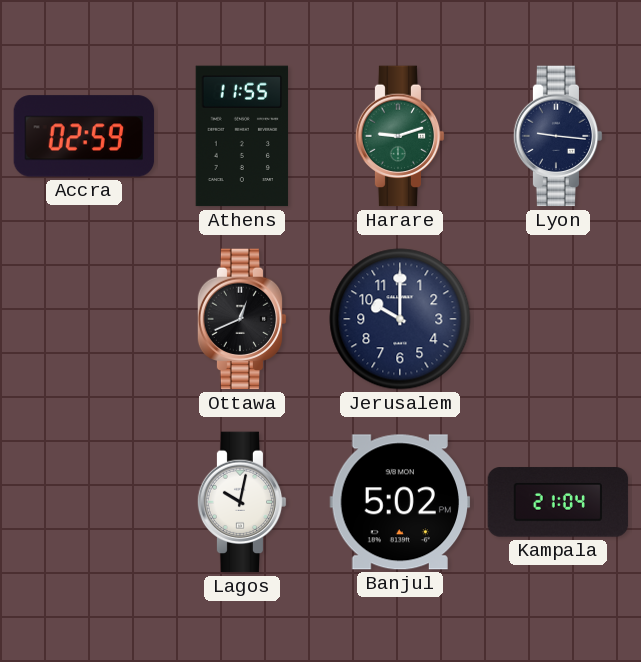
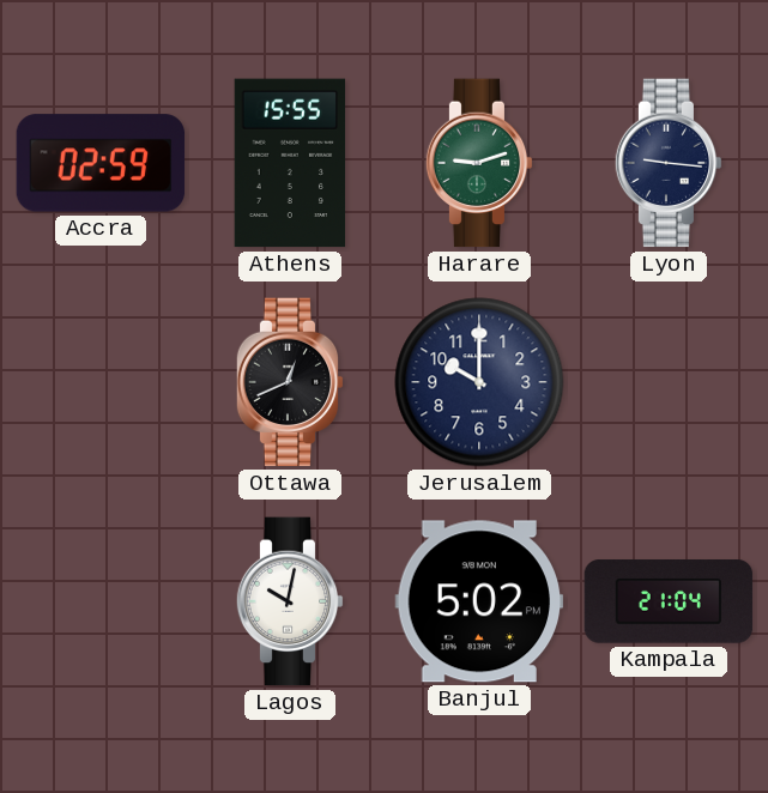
Athens: 11:55 -> 15:55
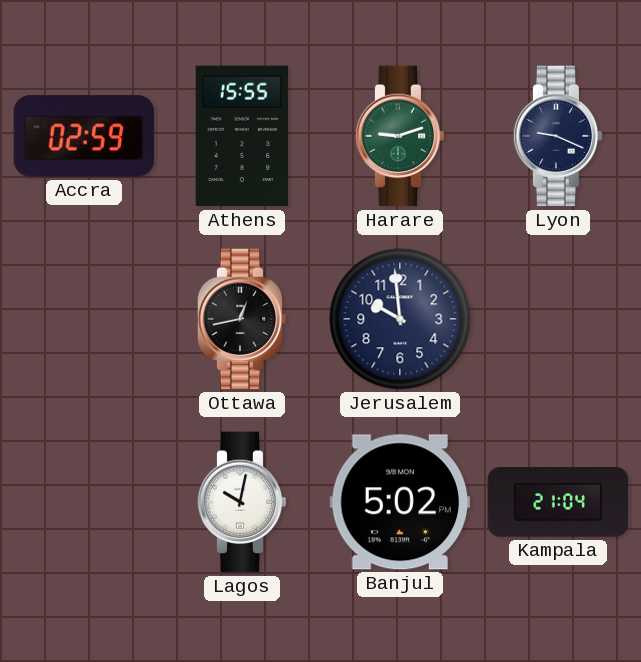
Lyon: 9:16 -> 9:19
Ottawa: 12:41 -> 12:43
Jerusalem: 10:00 -> 9:59
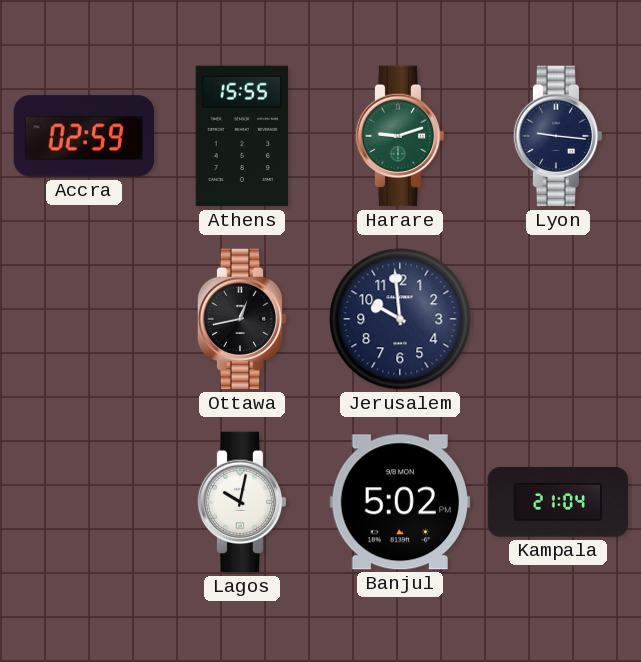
Lyon: 9:19 -> 9:16
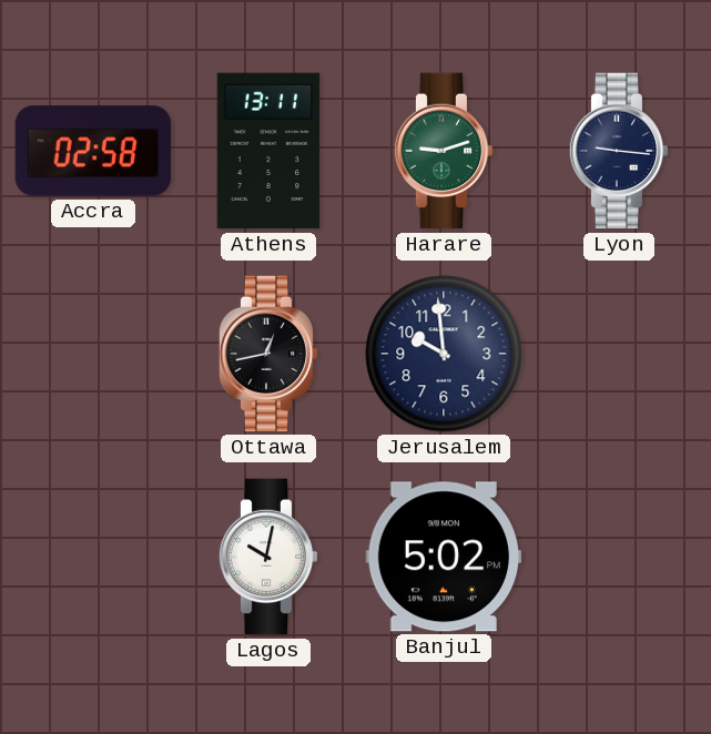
Accra: 02:59 -> 02:58
Athens: 15:55 -> 13:11
Kampala: 21:04 -> none
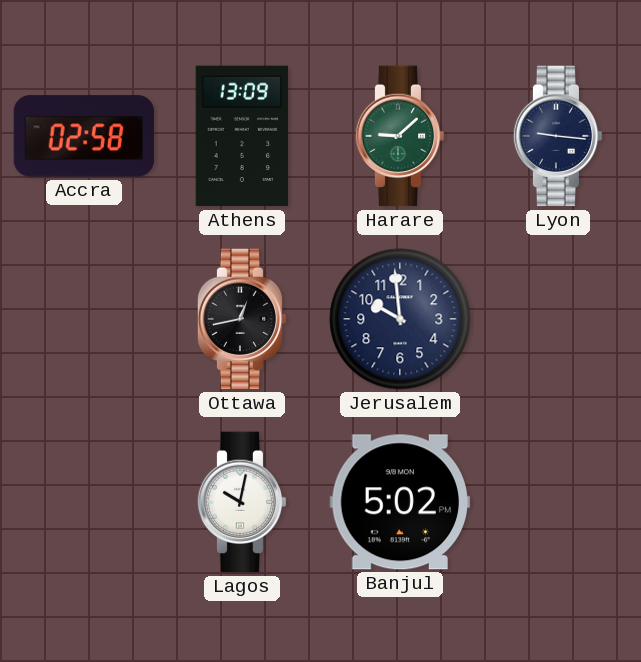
Athens: 13:11 -> 13:09
Harare: 9:12 -> 9:08
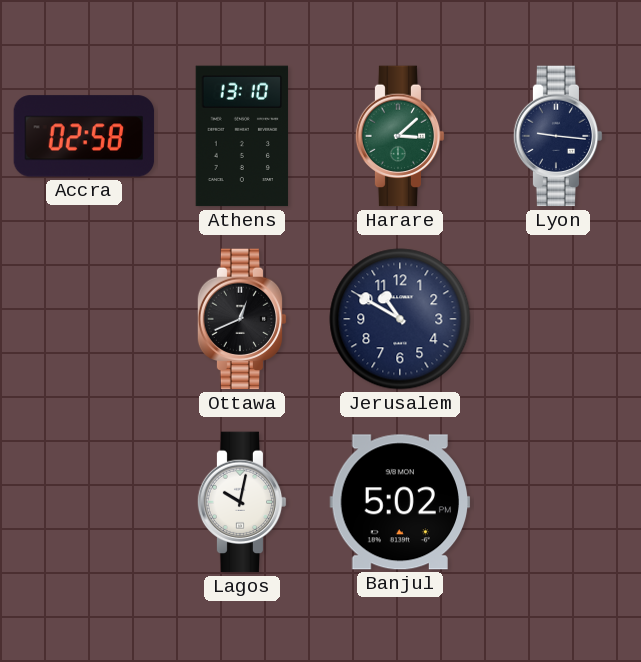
Athens: 13:09 -> 13:10
Harare: 9:08 -> 3:08
Ottawa: 12:43 -> 12:41
Jerusalem: 9:59 -> 10:50
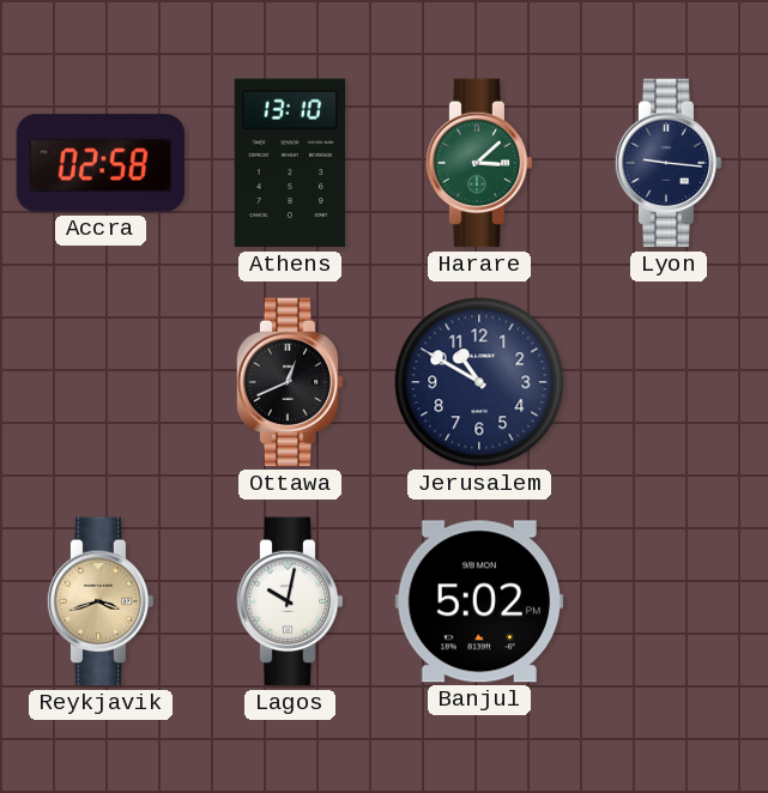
Reykjavik: none -> 3:42
